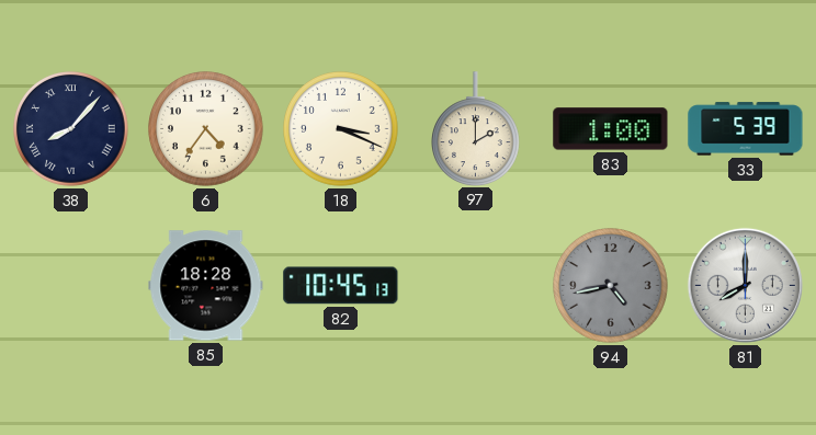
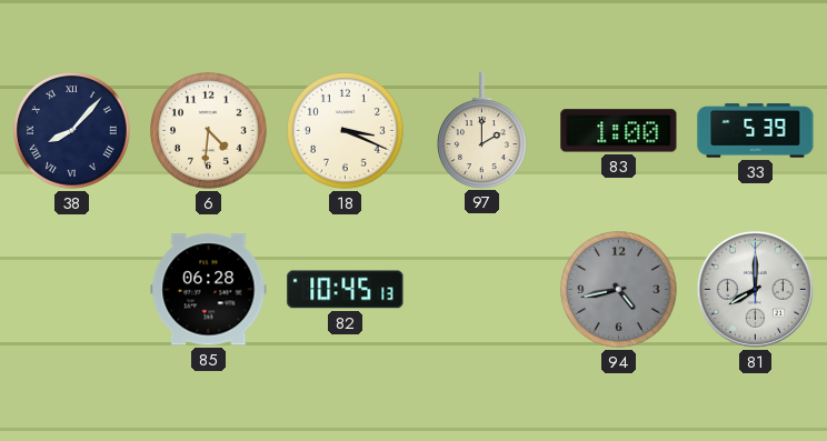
6: 4:36 -> 4:31
85: 18:28 -> 06:28
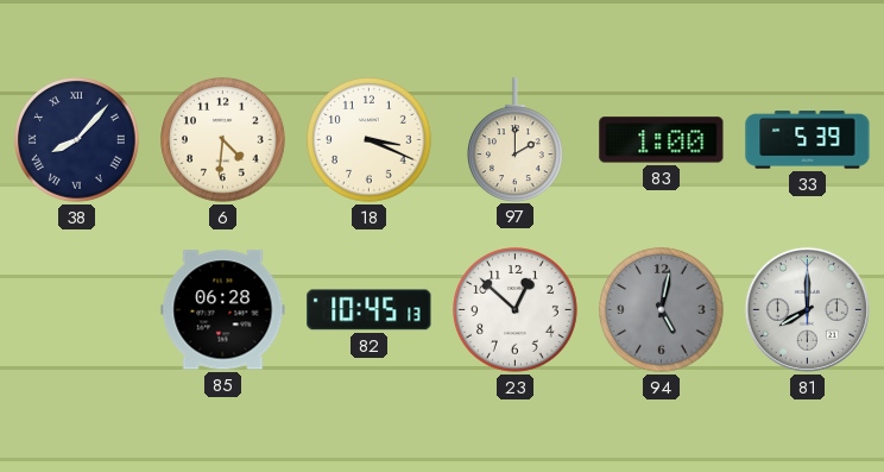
23: none -> 12:52
94: 4:43 -> 5:02
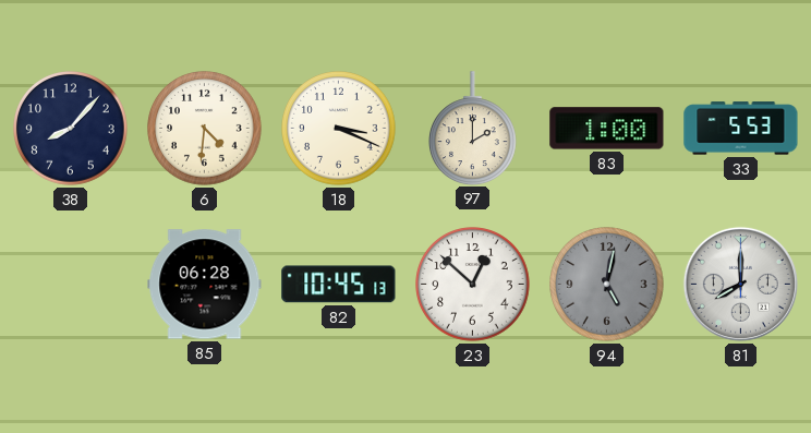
38 numerals: Roman -> Arabic
33: 5:39 -> 5:53
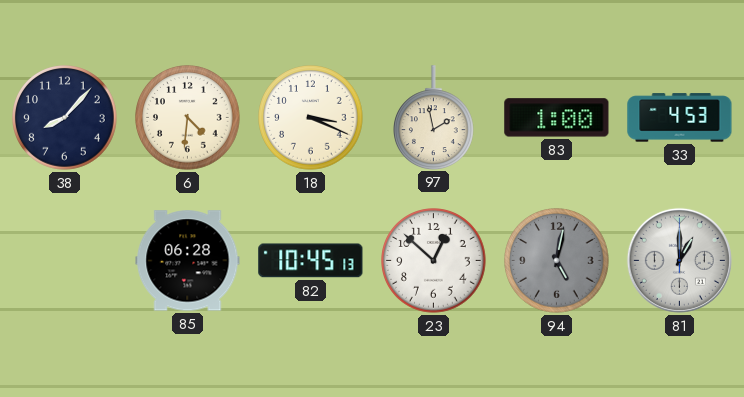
97: 2:00 -> 1:58
33: 5:53 -> 4:53
81: 8:00 -> 1:00
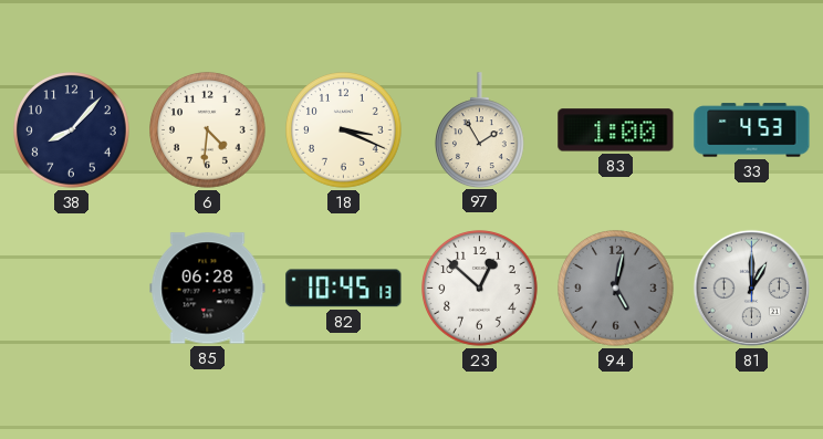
97: 1:58 -> 1:55
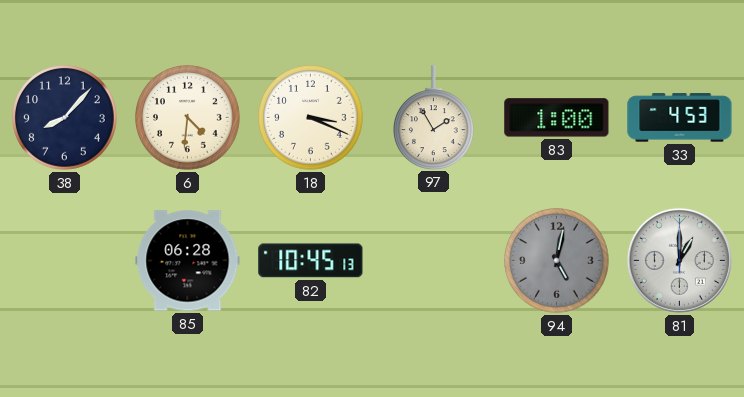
23: 12:52 -> none
